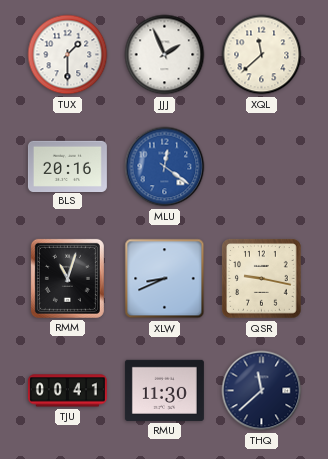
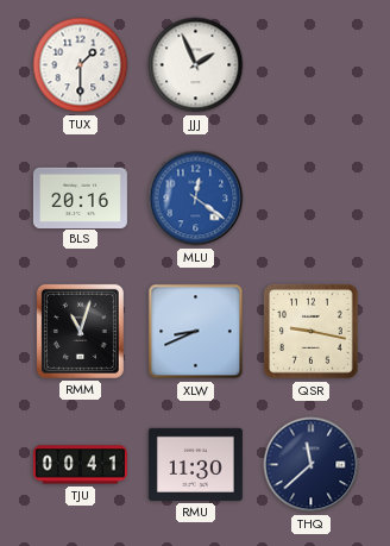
XQL: 11:38 -> none
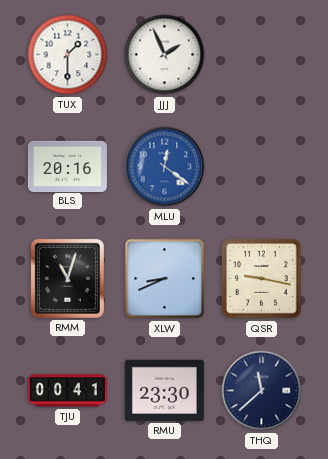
RMU: 11:30 -> 23:30
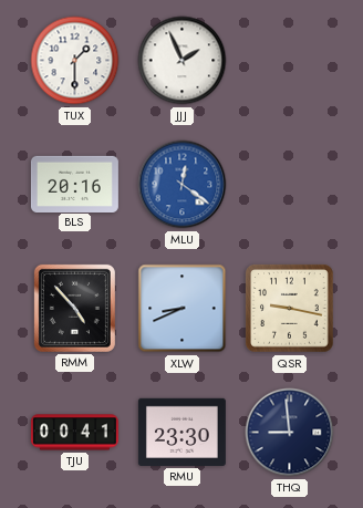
RMM: 11:03 -> 4:53
THQ: 11:38 -> 8:59
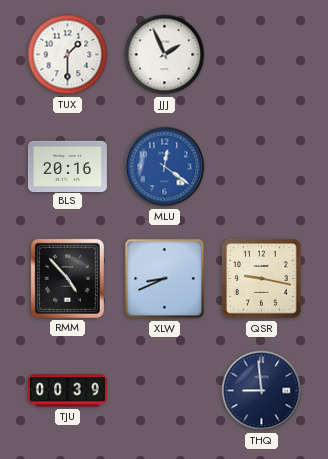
TJU: 00:41 -> 00:39
RMU: 23:30 -> none
